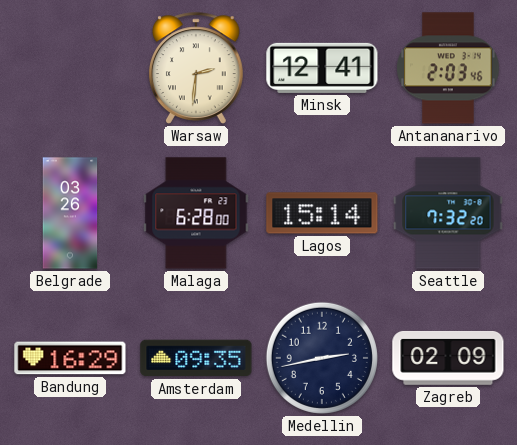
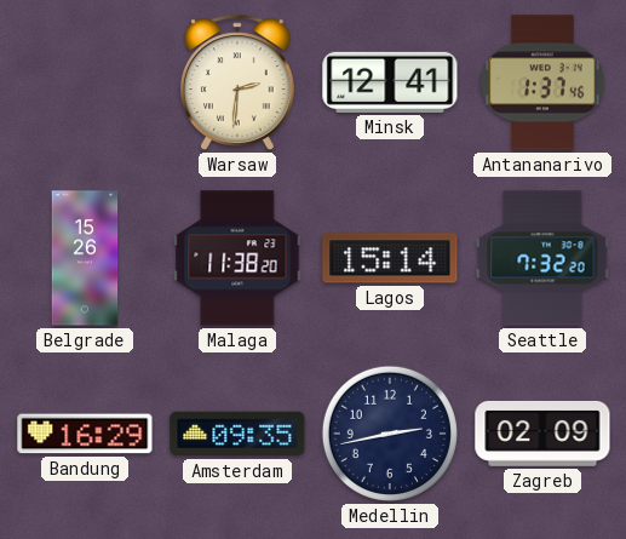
Antananarivo: 2:03 -> 1:37
Belgrade: 03:26 -> 15:26
Malaga: 6:28 -> 11:38
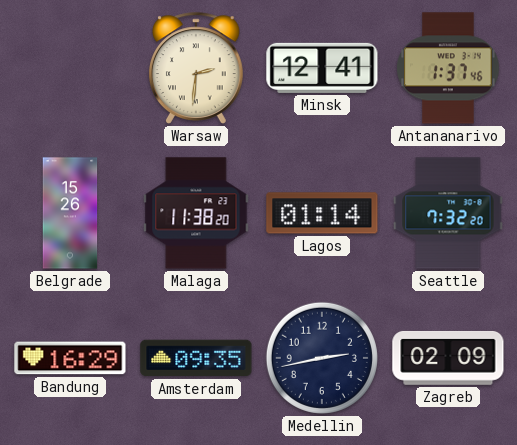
Lagos: 15:14 -> 01:14
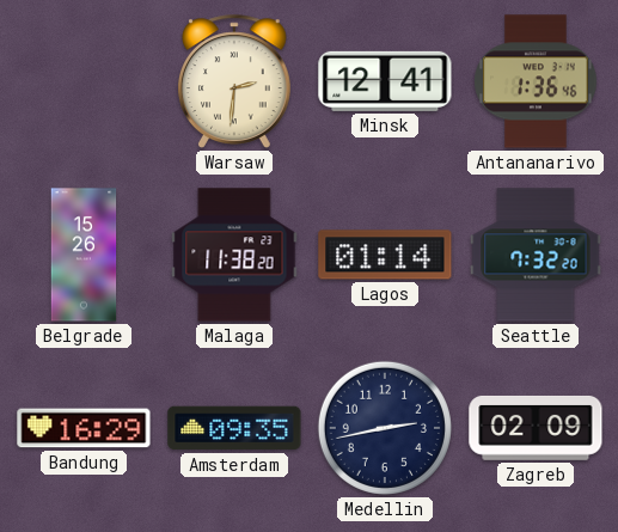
Antananarivo: 1:37 -> 1:36
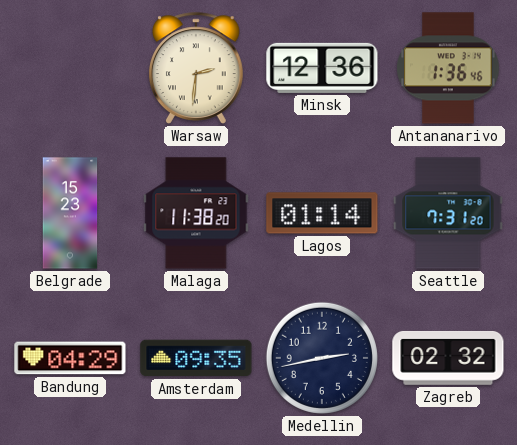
Minsk: 12:41 -> 12:36
Belgrade: 15:26 -> 15:23
Seattle: 7:32 -> 7:31
Bandung: 16:29 -> 04:29
Zagreb: 02:09 -> 02:32
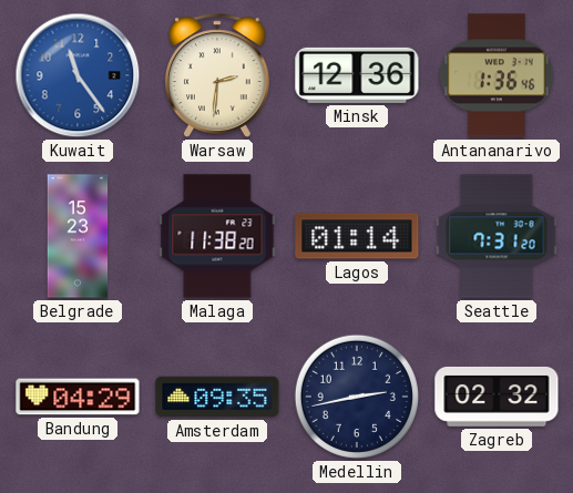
Kuwait: none -> 11:24
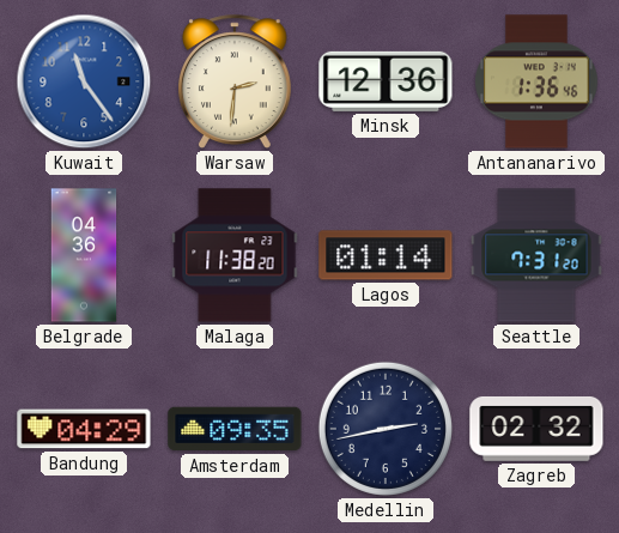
Belgrade: 15:23 -> 04:36
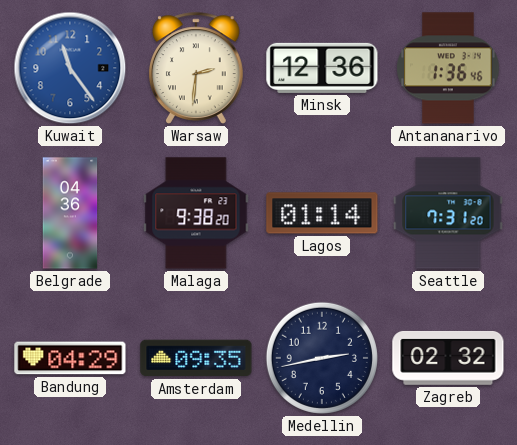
Malaga: 11:38 -> 9:38
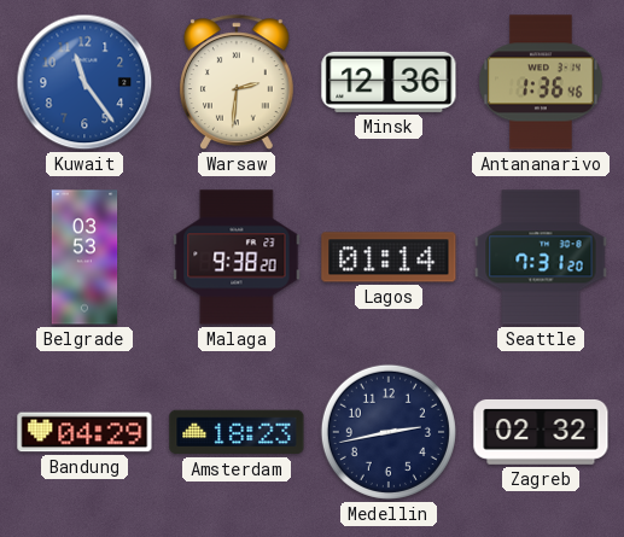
Belgrade: 04:36 -> 03:53
Amsterdam: 09:35 -> 18:23
